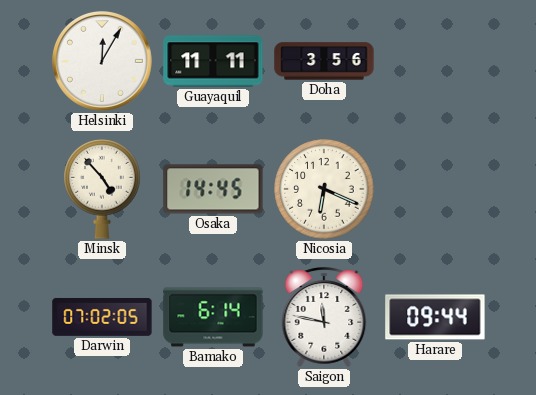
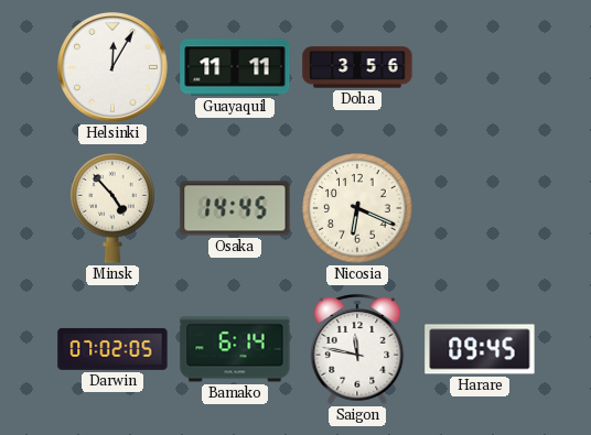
Harare: 09:44 -> 09:45
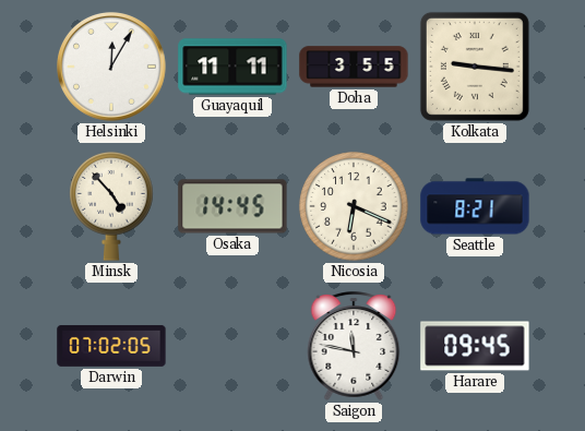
Doha: 3:56 -> 3:55
Kolkata: none -> 9:16
Seattle: none -> 8:21
Bamako: 6:14 -> none
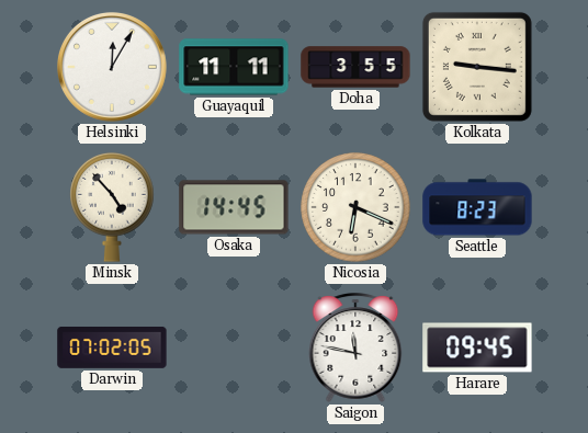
Seattle: 8:21 -> 8:23
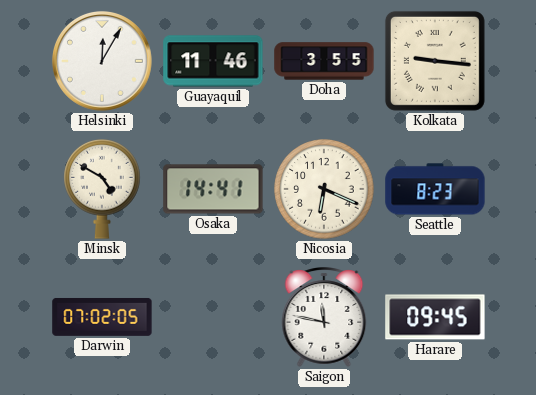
Guayaquil: 11:11 -> 11:46
Minsk: 4:53 -> 4:50
Osaka: 14:45 -> 14:41
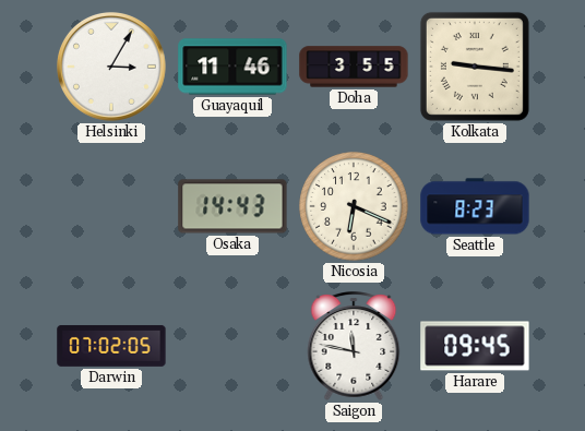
Helsinki: 12:05 -> 3:05
Minsk: 4:50 -> none
Osaka: 14:41 -> 14:43
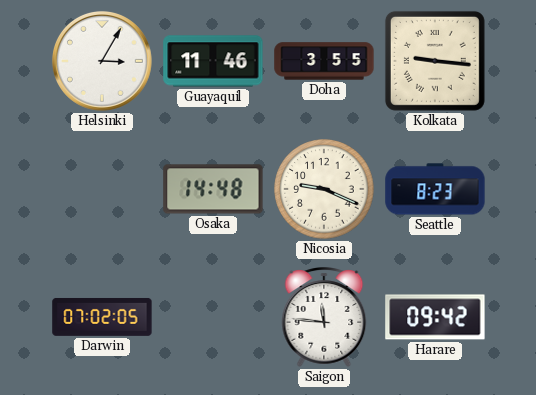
Osaka: 14:43 -> 14:48
Nicosia: 6:19 -> 9:19
Saigon: 11:47 -> 11:46
Harare: 09:45 -> 09:42
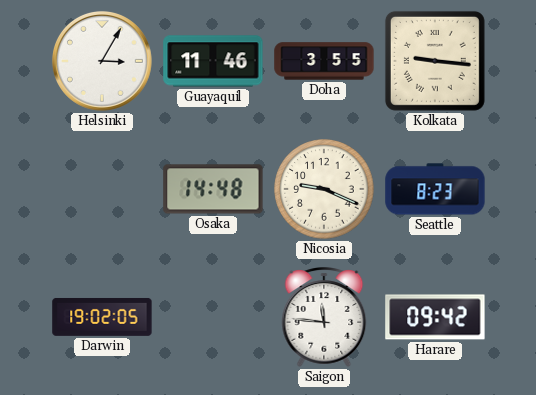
Darwin: 07:02 -> 19:02
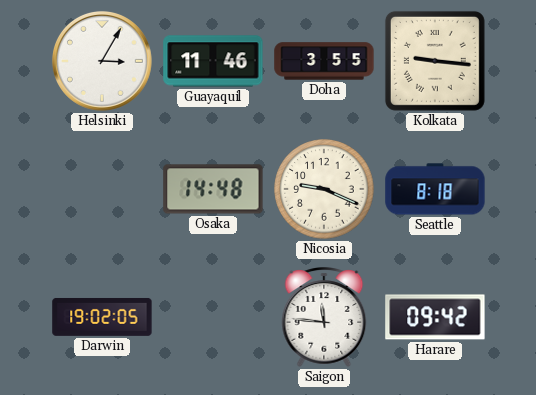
Seattle: 8:23 -> 8:18
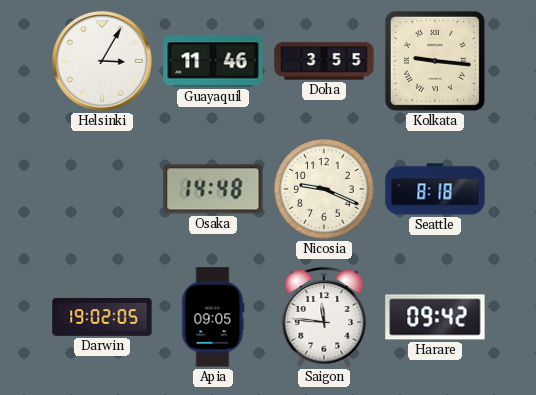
Apia: none -> 09:05
